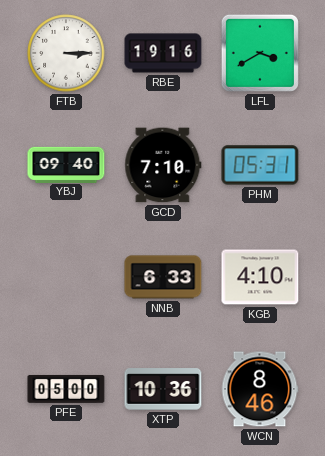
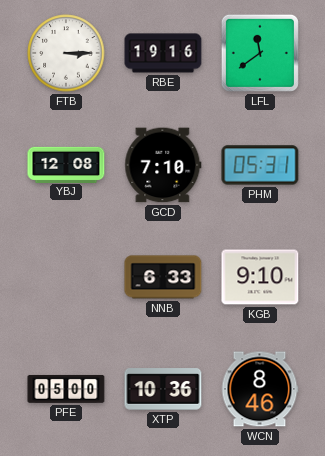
LFL: 3:40 -> 11:39
YBJ: 09:40 -> 12:08
KGB: 4:10 -> 9:10
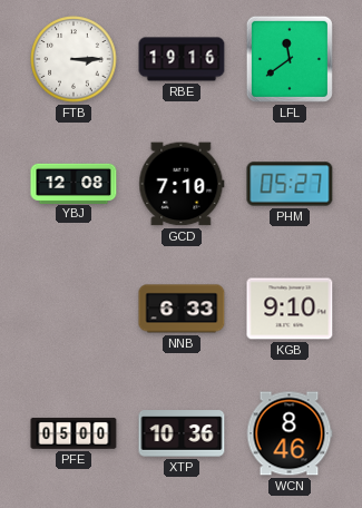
PHM: 05:31 -> 05:27
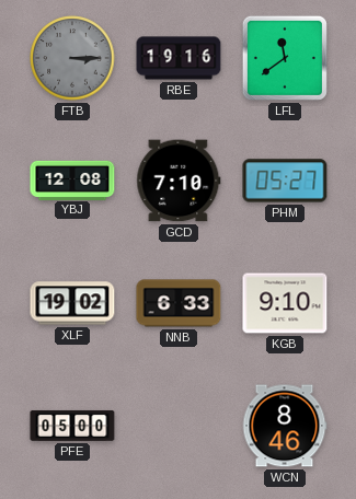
FTB dial: white -> grey
XLF: none -> 19:02
XTP: 10:36 -> none
